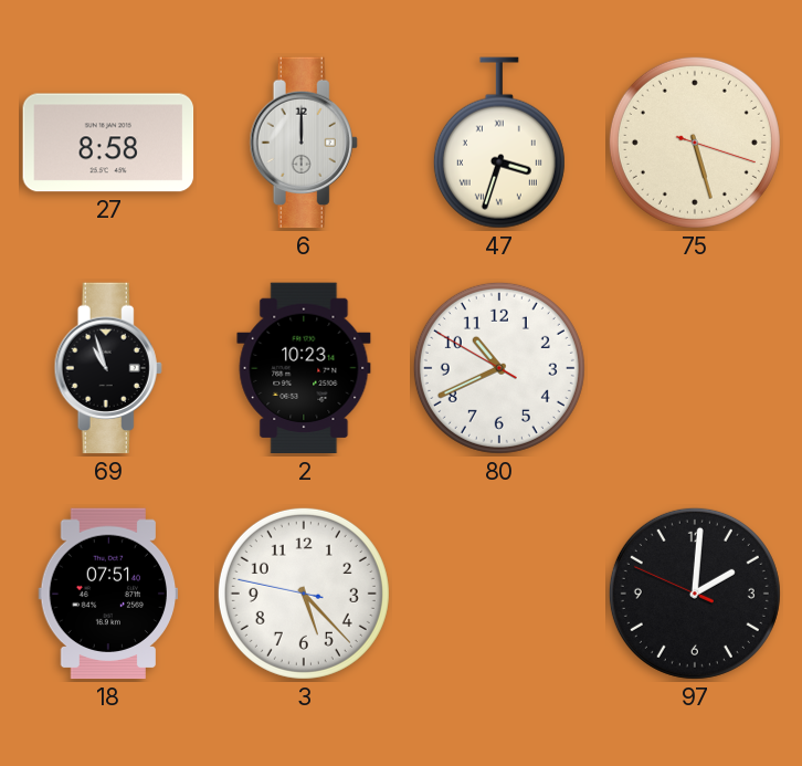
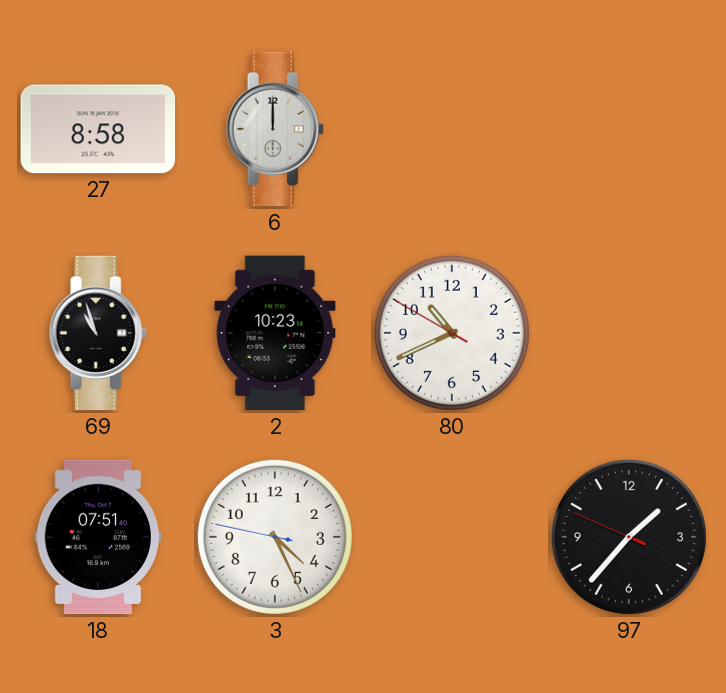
47: 3:33 -> none
75: 5:27 -> none
3: 5:22 -> 4:25
97: 2:00 -> 1:36
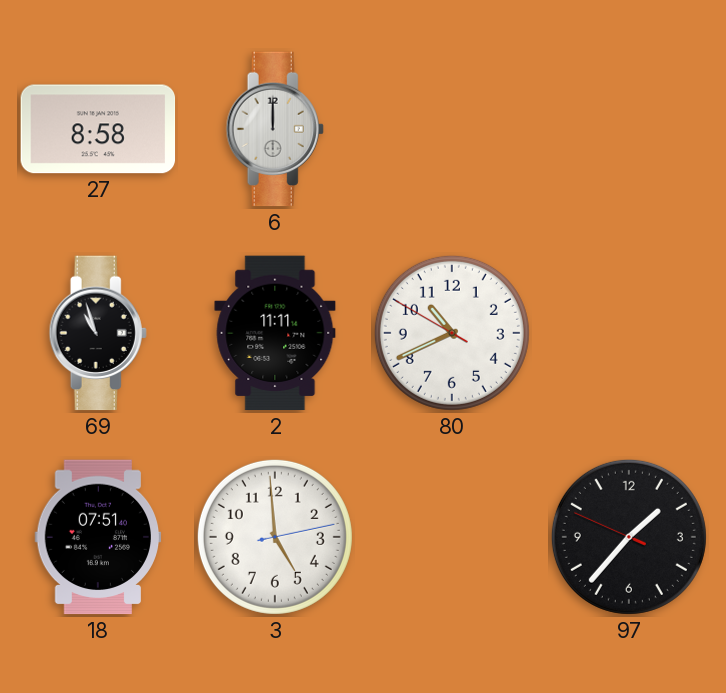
2: 10:23 -> 11:11
3: 4:25 -> 4:59
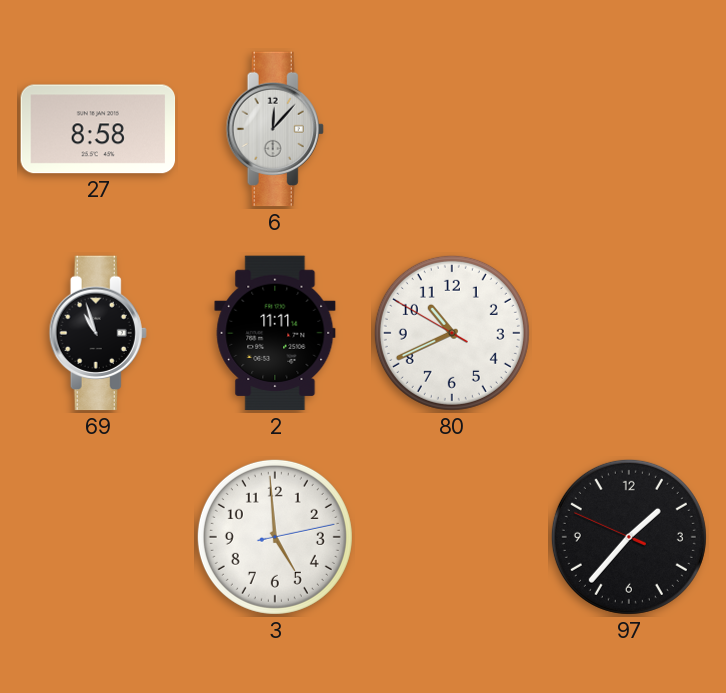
6: 12:00 -> 12:07
18: 07:51 -> none
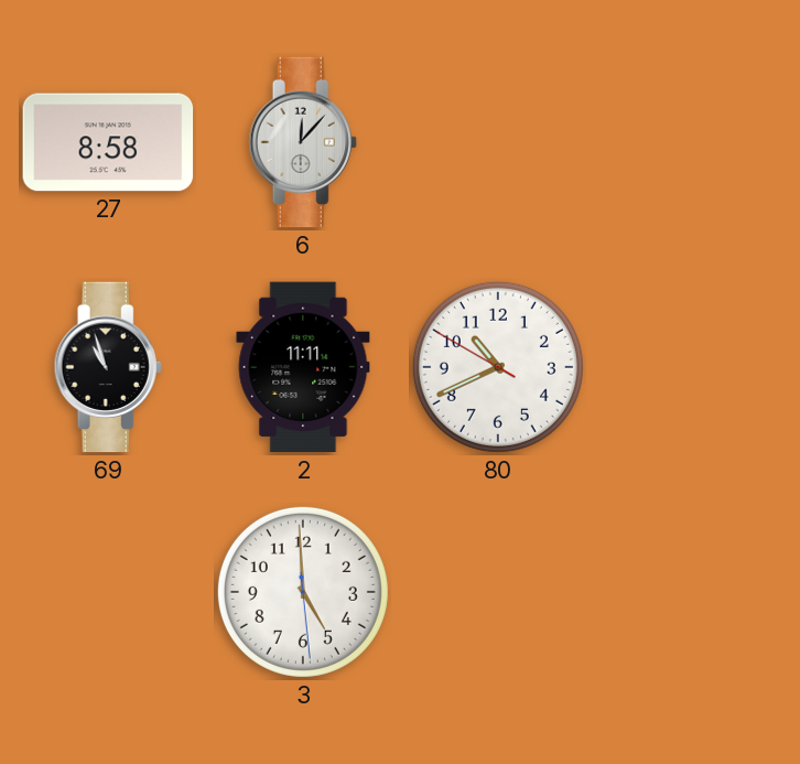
3: 4:59:13 -> 4:59:29
97: 1:36 -> none
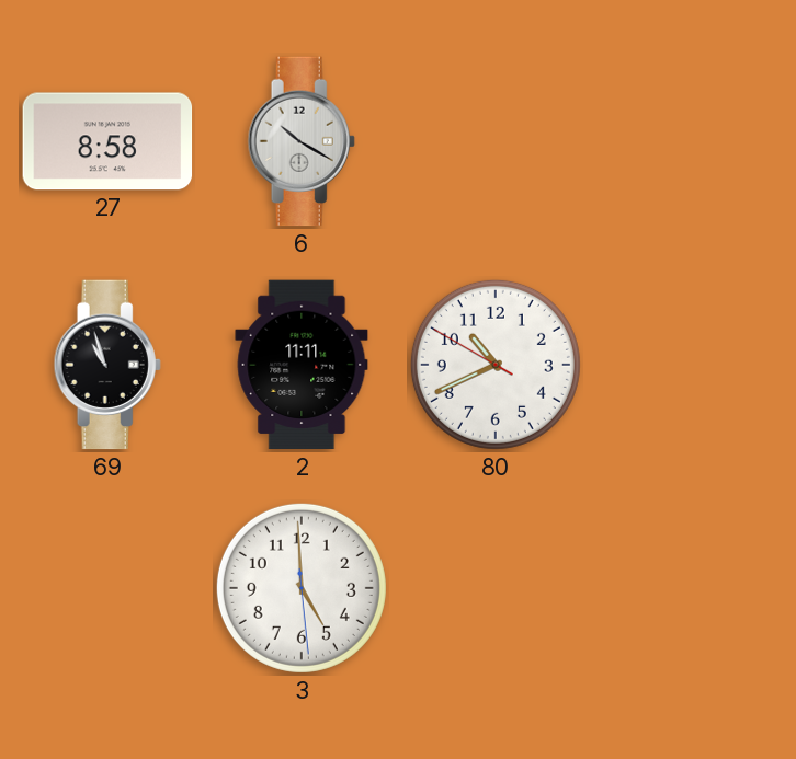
6: 12:07 -> 10:20
